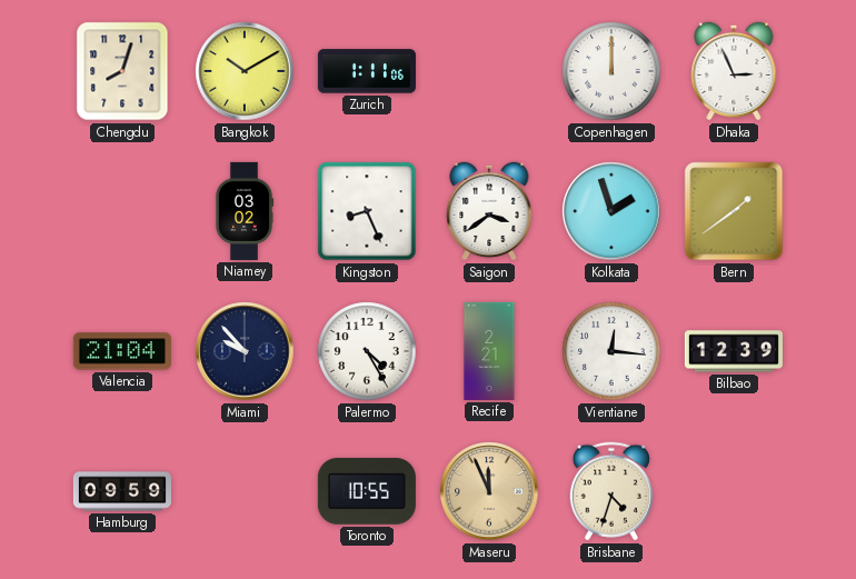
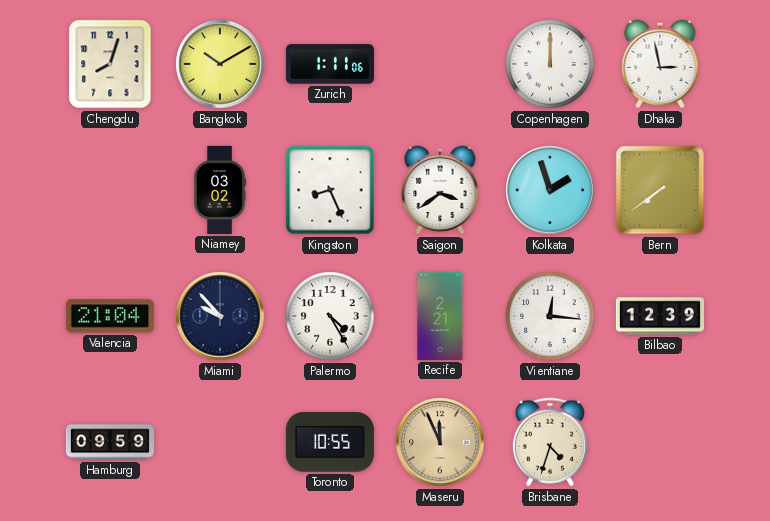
Dhaka: 2:56 -> 2:58
Bern: 1:39 -> 7:39
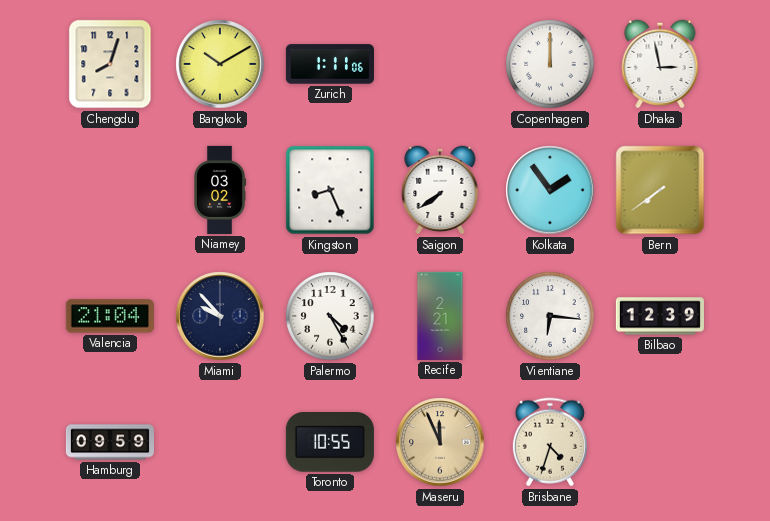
Saigon: 3:39 -> 7:39
Kolkata: 1:57 -> 1:54
Vientiane: 12:16 -> 6:16
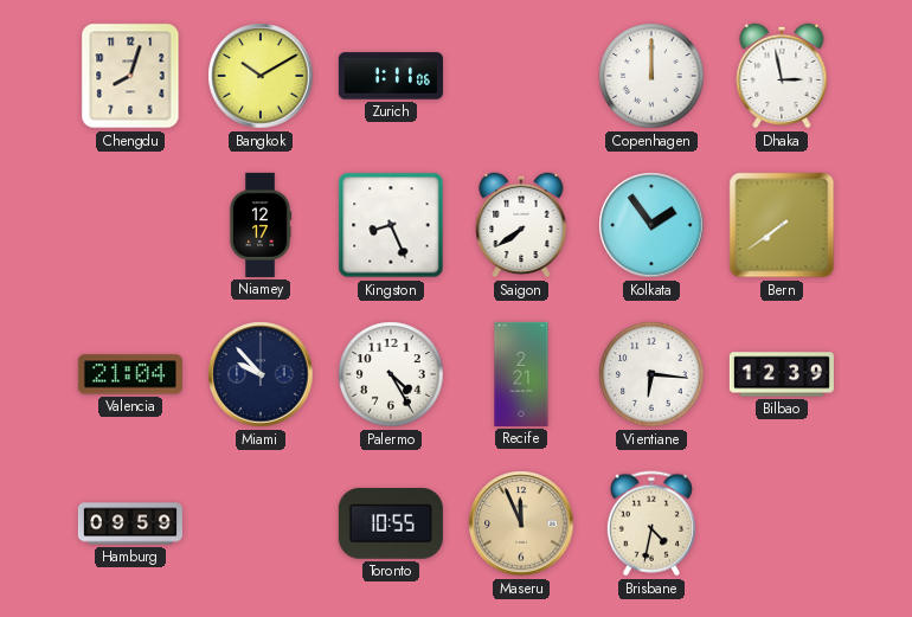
Niamey: 03:02 -> 12:17
Brisbane: 4:33 -> 4:32
